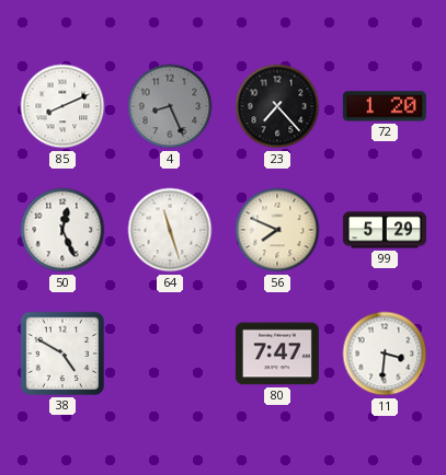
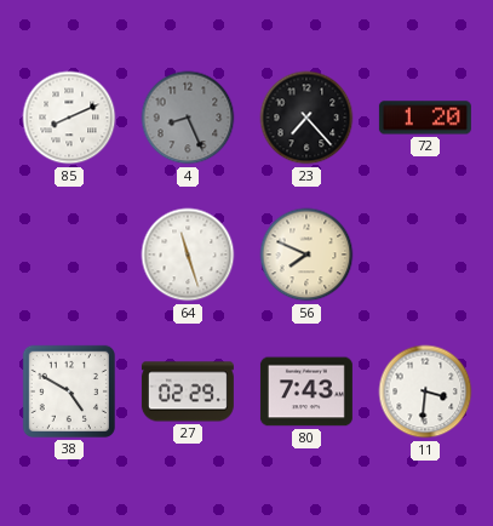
50: 12:26 -> none
99: 5:29 -> none
27: none -> 02:29
80: 7:47 -> 7:43
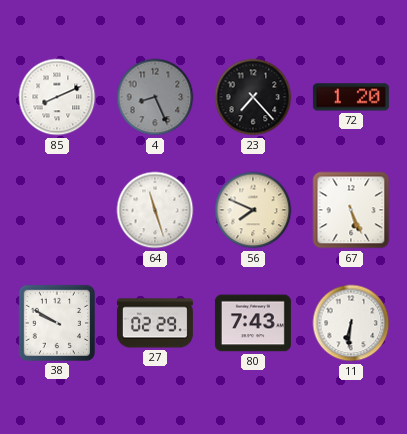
67: none -> 5:26
38: 4:50 -> 9:50
11: 3:31 -> 6:31
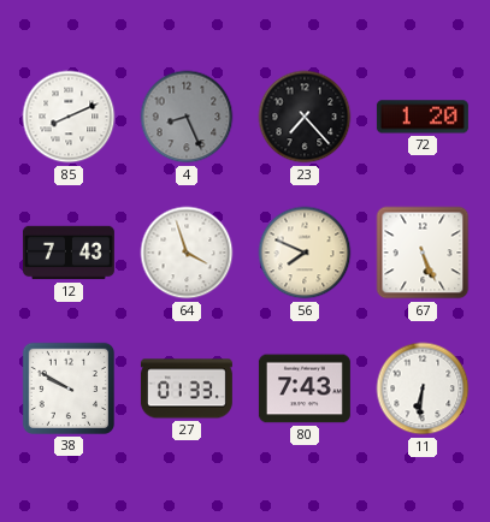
12: none -> 7:43
64: 11:27 -> 3:57
27: 02:29 -> 01:33
